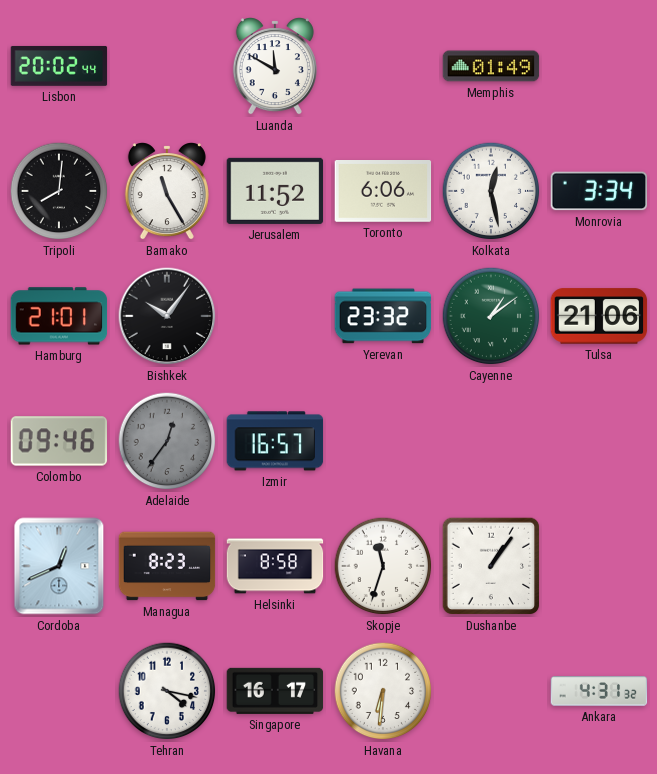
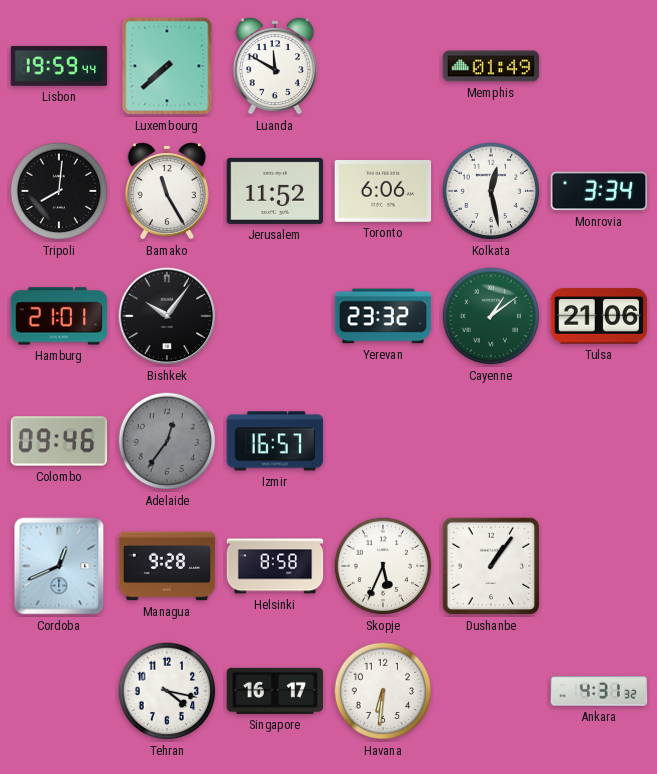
Lisbon: 20:02 -> 19:59
Luxembourg: none -> 7:38
Managua: 8:23 -> 9:28
Skopje: 11:33 -> 5:34
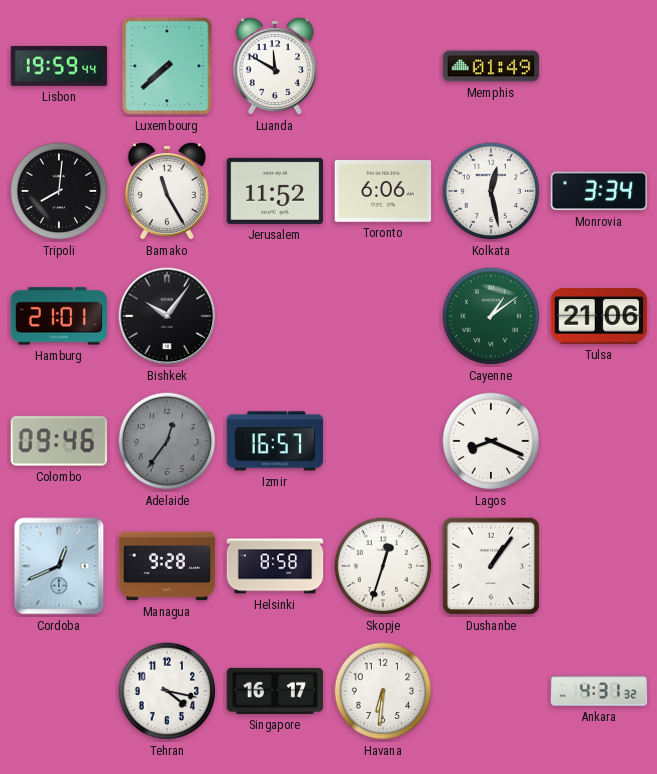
Yerevan: 23:32 -> none
Lagos: none -> 8:19
Skopje: 5:34 -> 12:33
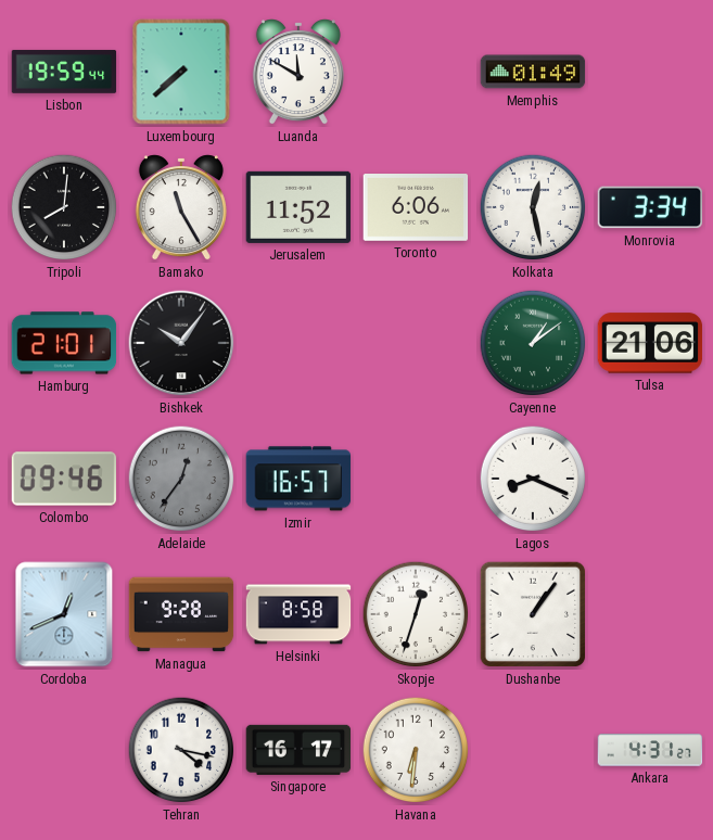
Ankara: 4:31:32 -> 4:31:27
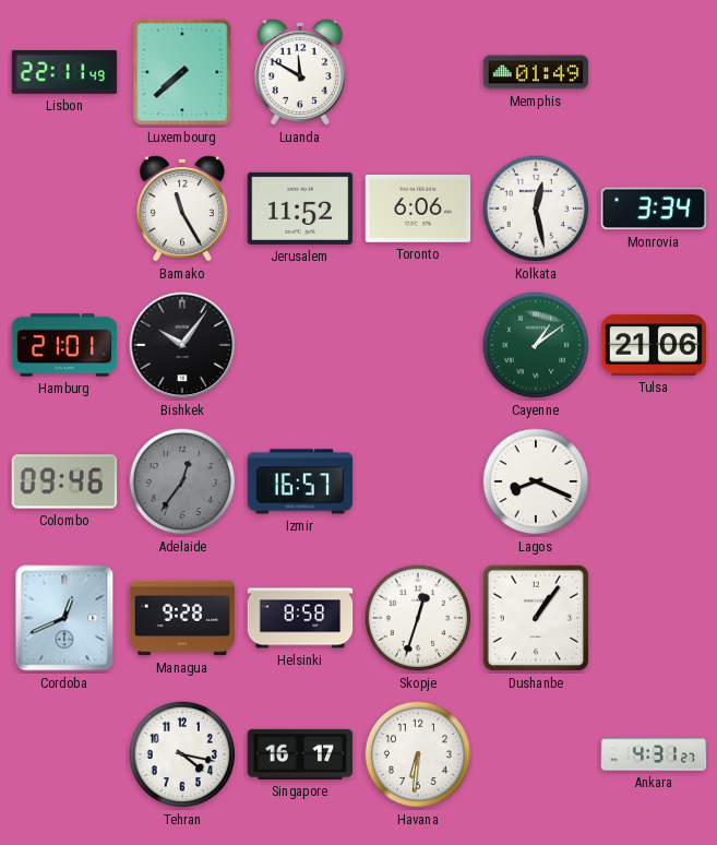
Lisbon: 19:59 -> 22:11
Tripoli: 8:01 -> none
